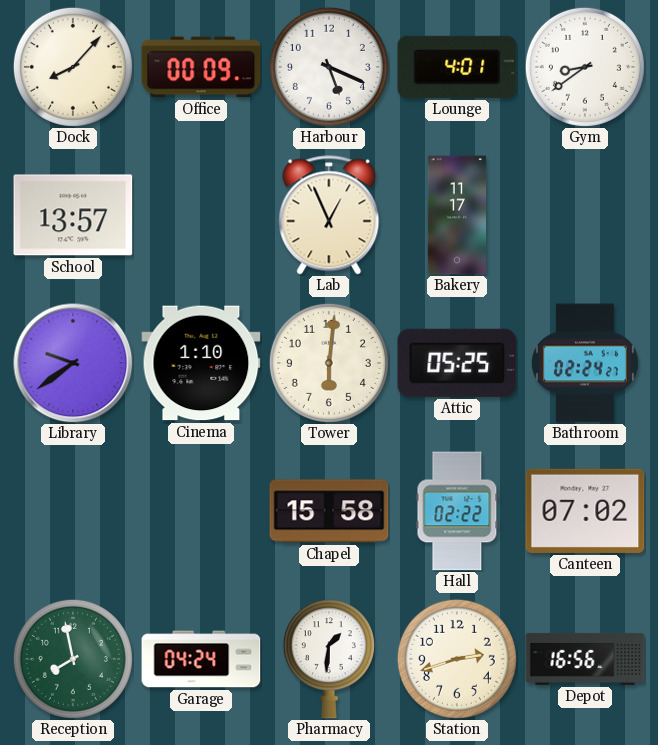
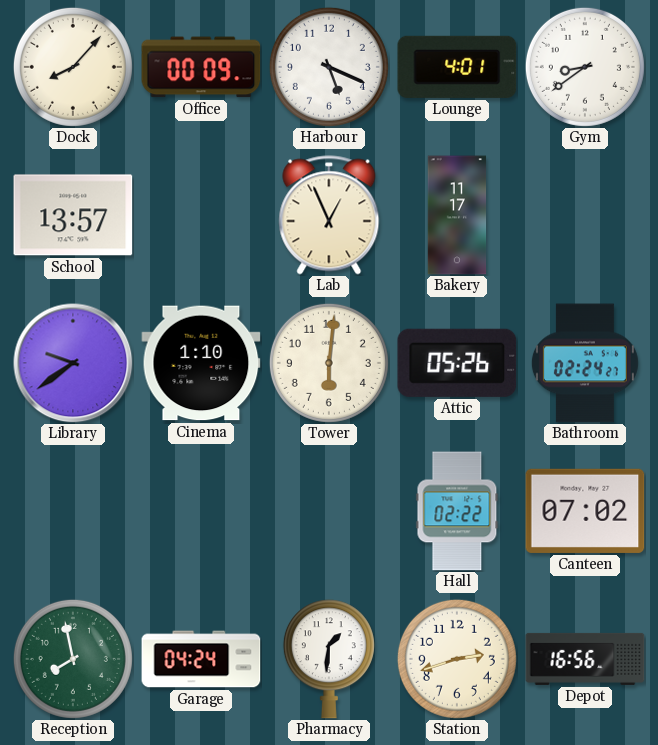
Attic: 05:25 -> 05:26
Chapel: 15:58 -> none
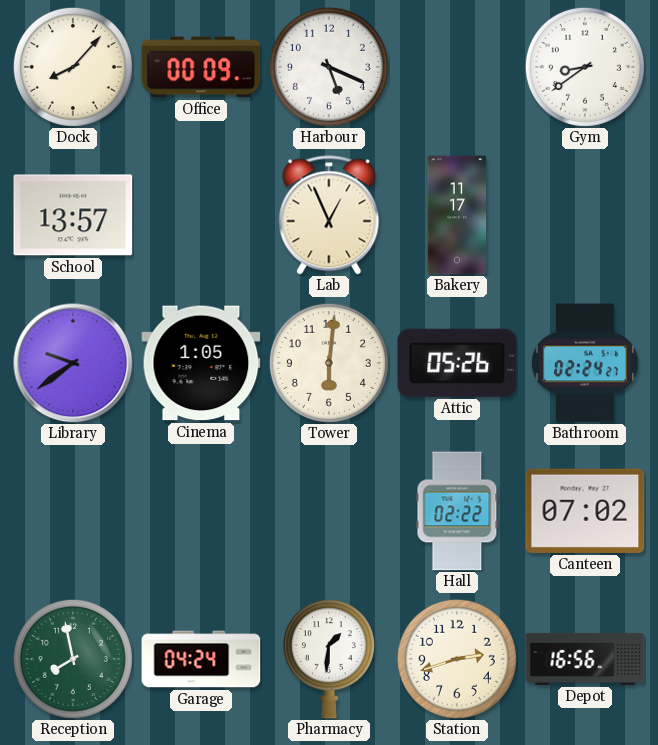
Lounge: 4:01 -> none
Cinema: 1:10 -> 1:05
